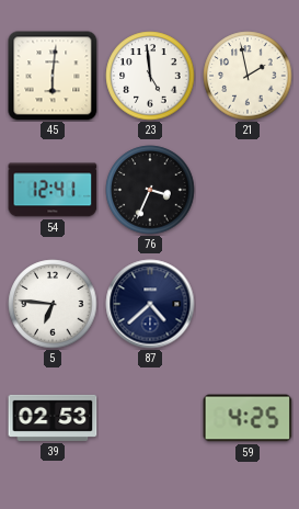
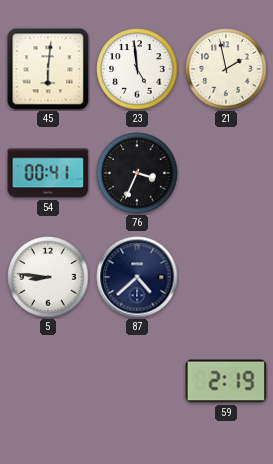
54: 12:41 -> 00:41
5: 6:46 -> 8:46
39: 02:53 -> none
59: 4:25 -> 2:19
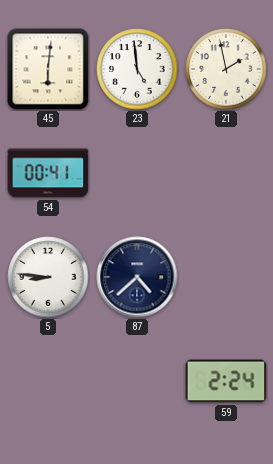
76: 3:34 -> none
59: 2:19 -> 2:24
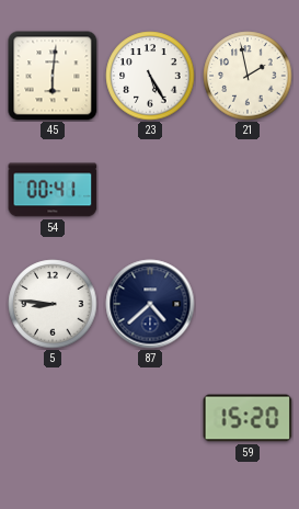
23: 4:59 -> 5:25
59: 2:24 -> 15:20
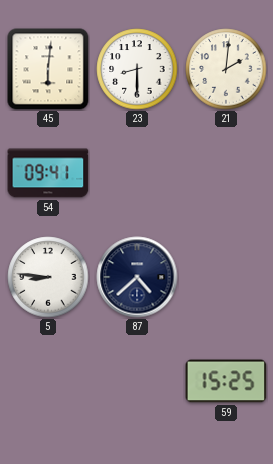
23: 5:25 -> 8:30
21: 1:58 -> 2:01
54: 00:41 -> 09:41
59: 15:20 -> 15:25
